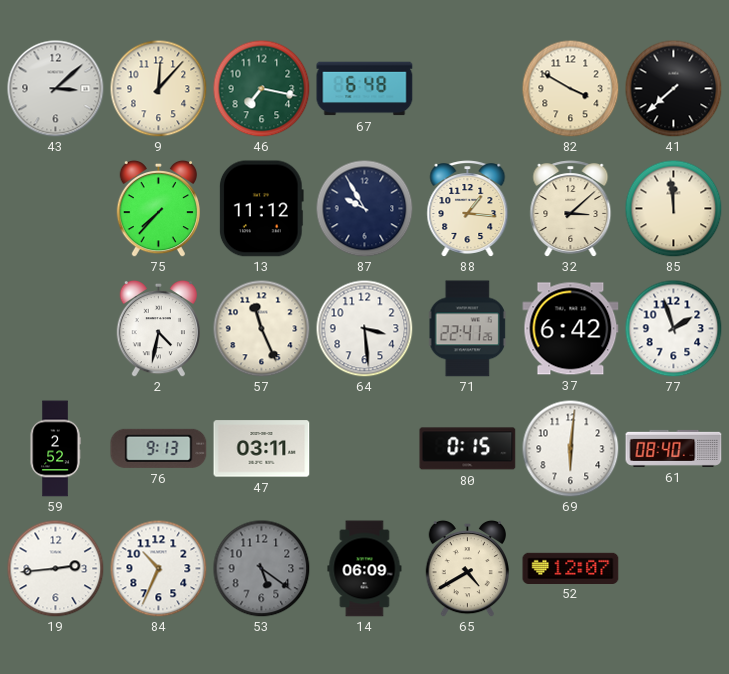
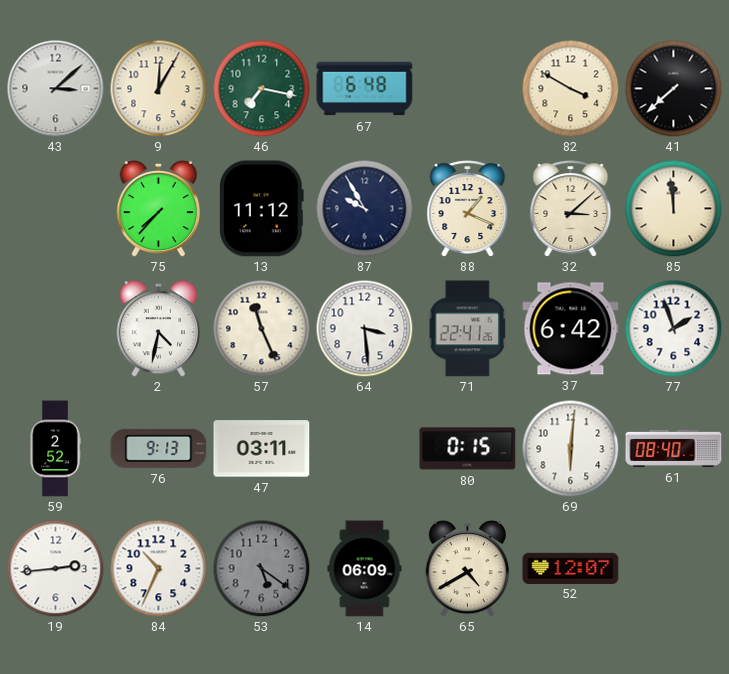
9: 12:07 -> 12:05
88: 1:16 -> 1:19
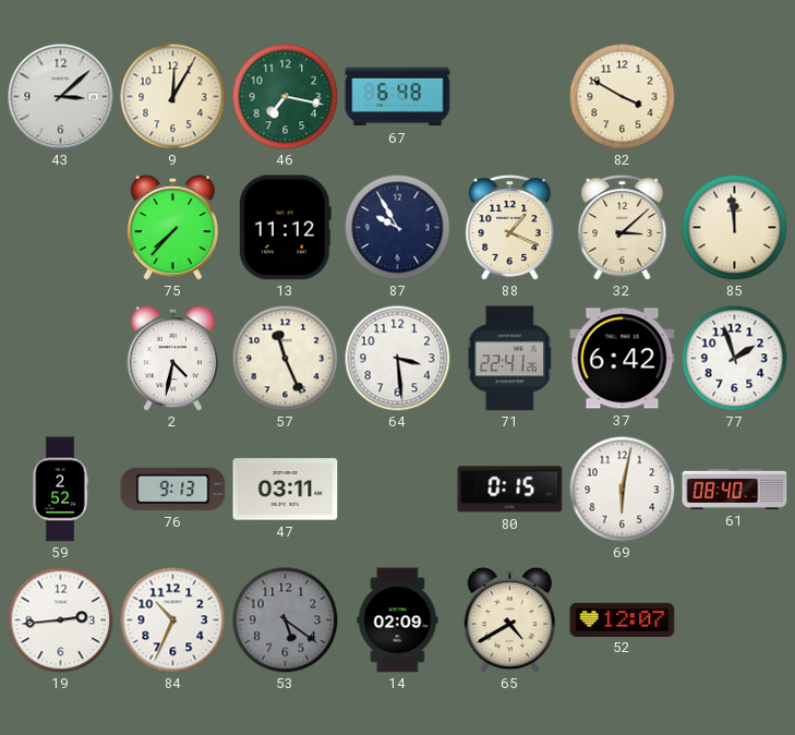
41: 7:38 -> none
69: 6:01 -> 6:02
14: 06:09 -> 02:09
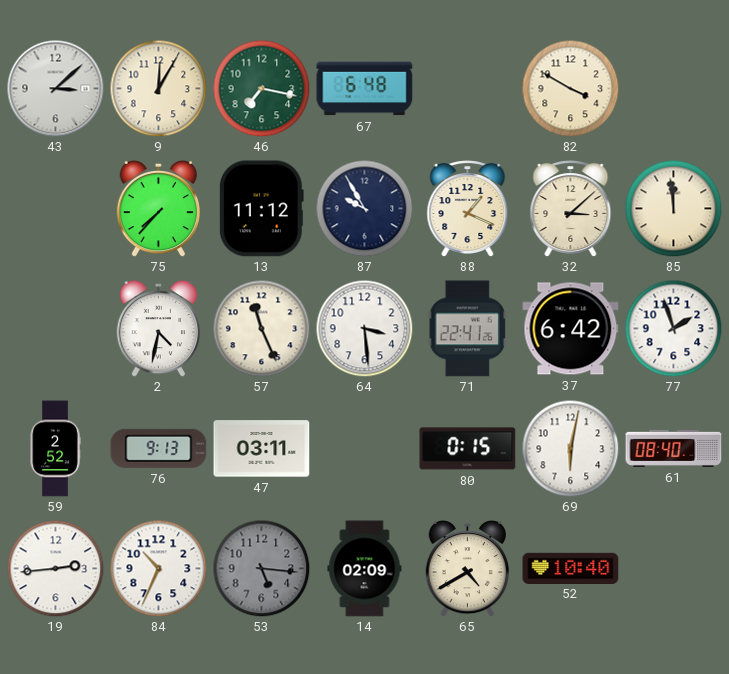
53: 5:21 -> 5:16
52: 12:07 -> 10:40
